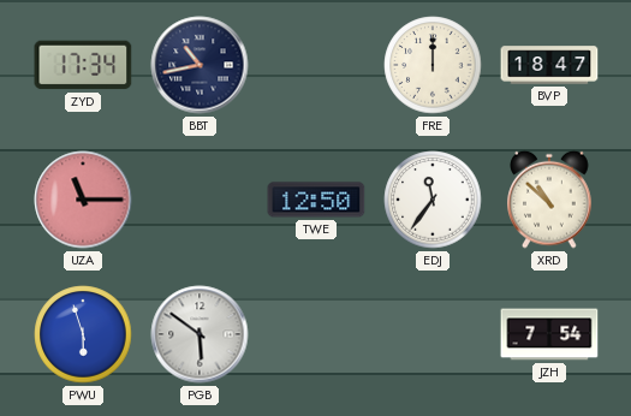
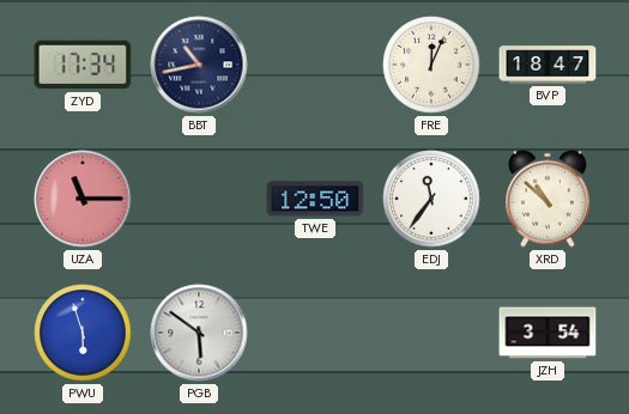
FRE: 12:00 -> 12:04
JZH: 7:54 -> 3:54
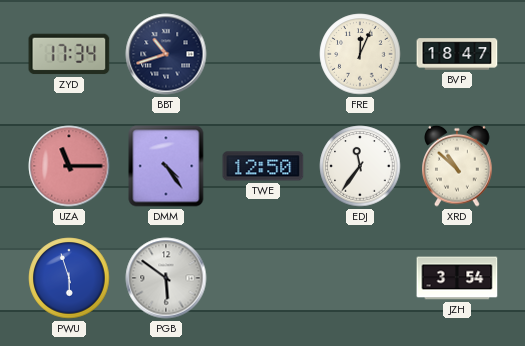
BBT: 10:43 -> 10:42
DMM: none -> 4:24
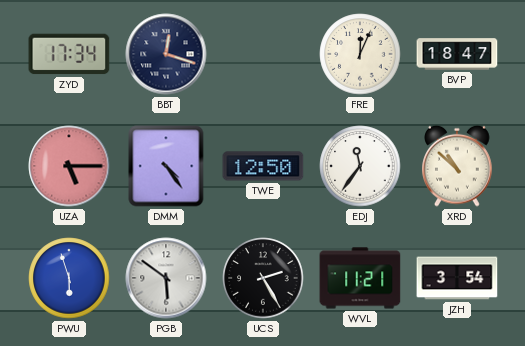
BBT: 10:42 -> 12:18
UZA: 11:15 -> 5:15
UCS: none -> 2:25
WVL: none -> 11:21
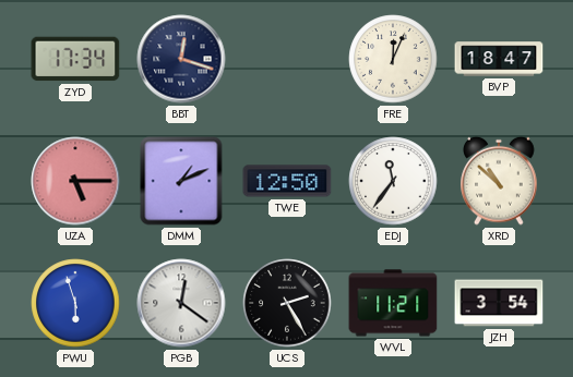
DMM: 4:24 -> 1:11
PGB: 5:51 -> 12:21
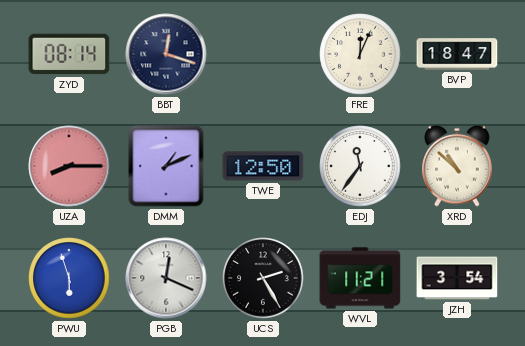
ZYD: 17:34 -> 08:14
UZA: 5:15 -> 8:15
PGB: 12:21 -> 12:19
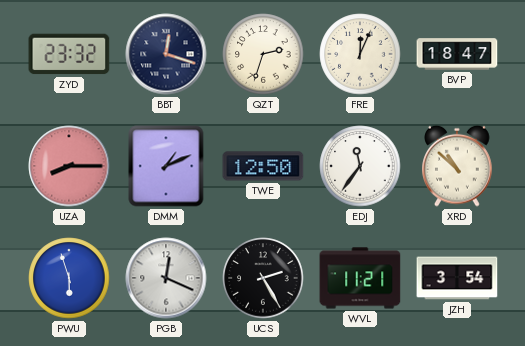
ZYD: 08:14 -> 23:32
QZT: none -> 2:33
